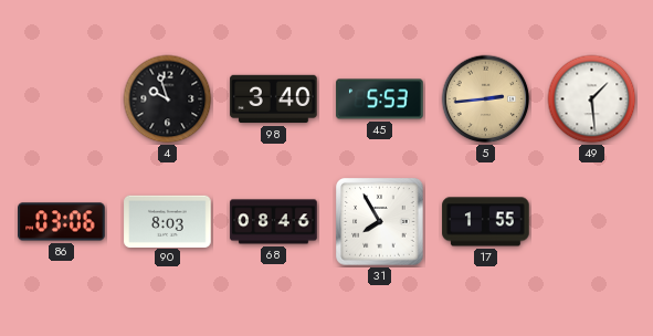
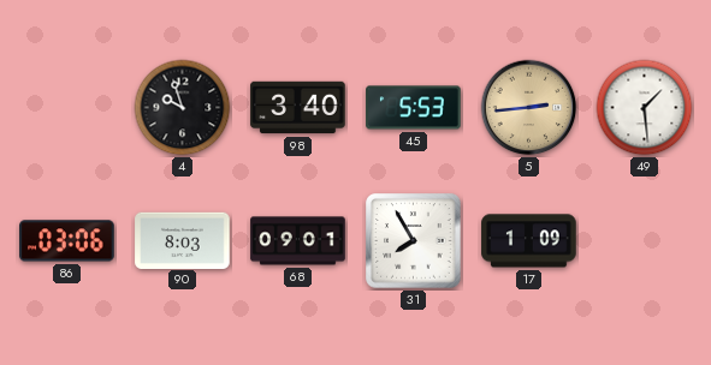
68: 08:46 -> 09:01
17: 1:55 -> 1:09
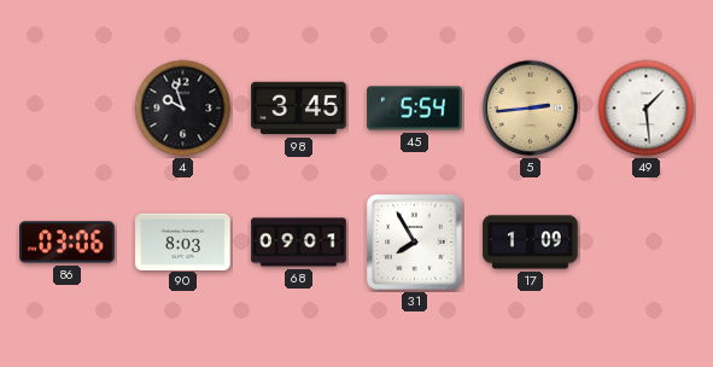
98: 3:40 -> 3:45
45: 5:53 -> 5:54
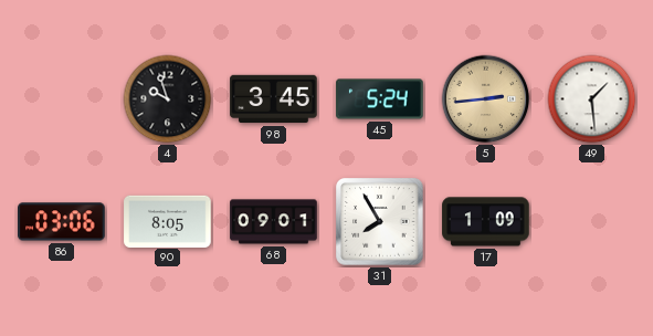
45: 5:54 -> 5:24
90: 8:03 -> 8:05
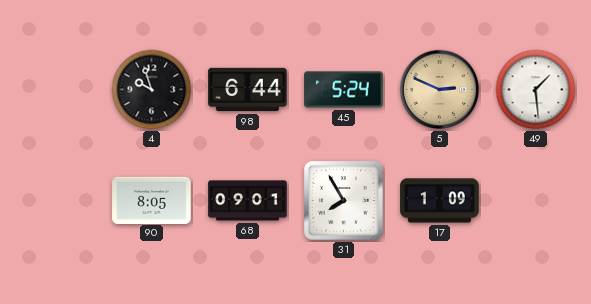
98: 3:45 -> 6:44
5: 2:44 -> 2:49
86: 03:06 -> none
